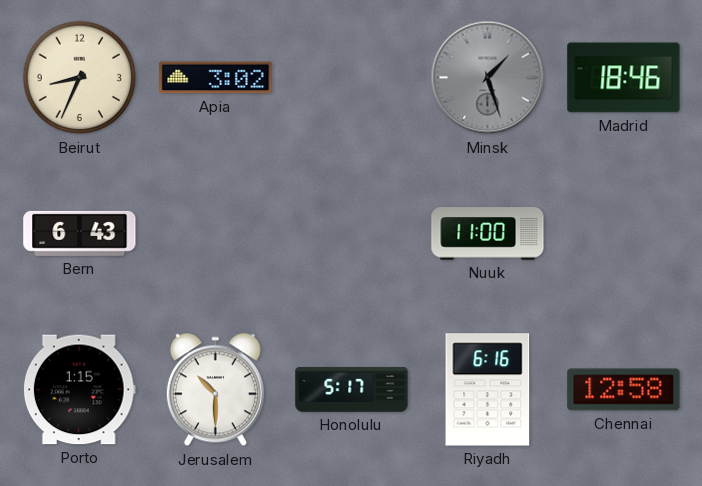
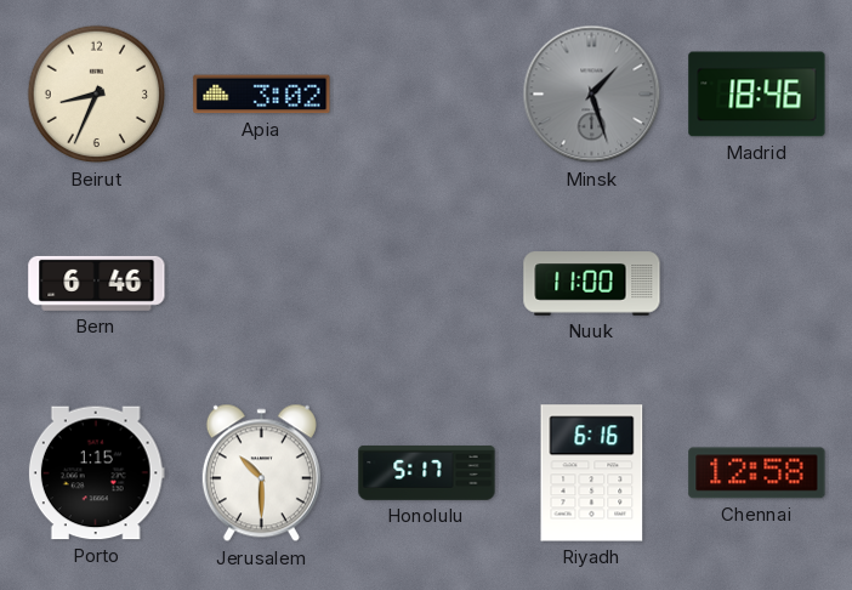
Bern: 6:43 -> 6:46
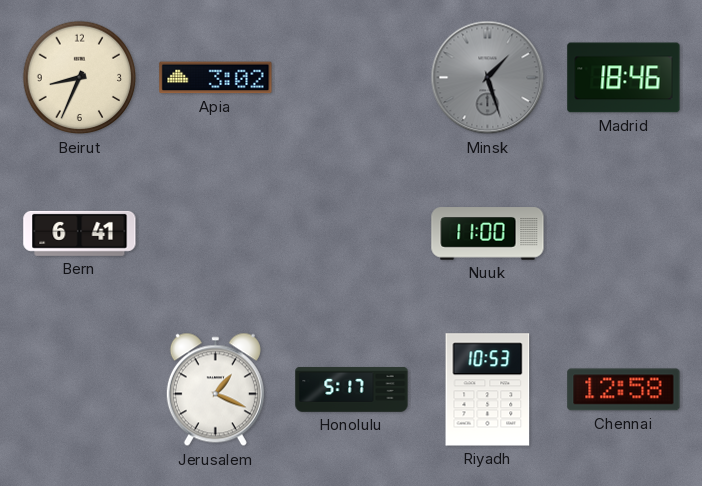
Bern: 6:46 -> 6:41
Porto: 1:15 -> none
Jerusalem: 10:30 -> 1:19
Riyadh: 6:16 -> 10:53
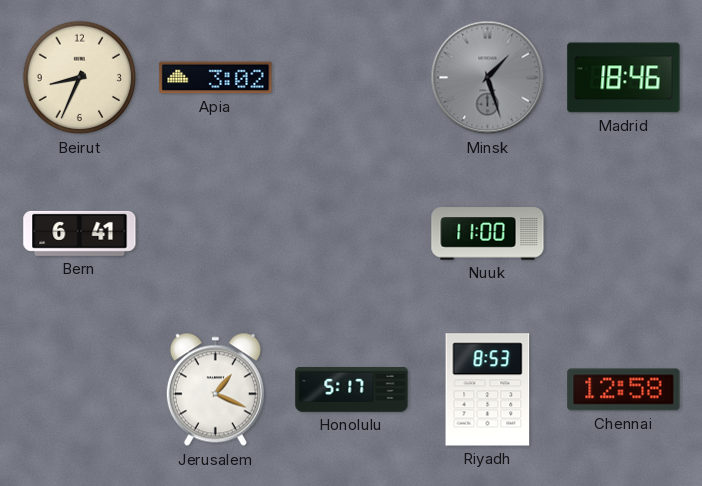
Riyadh: 10:53 -> 8:53
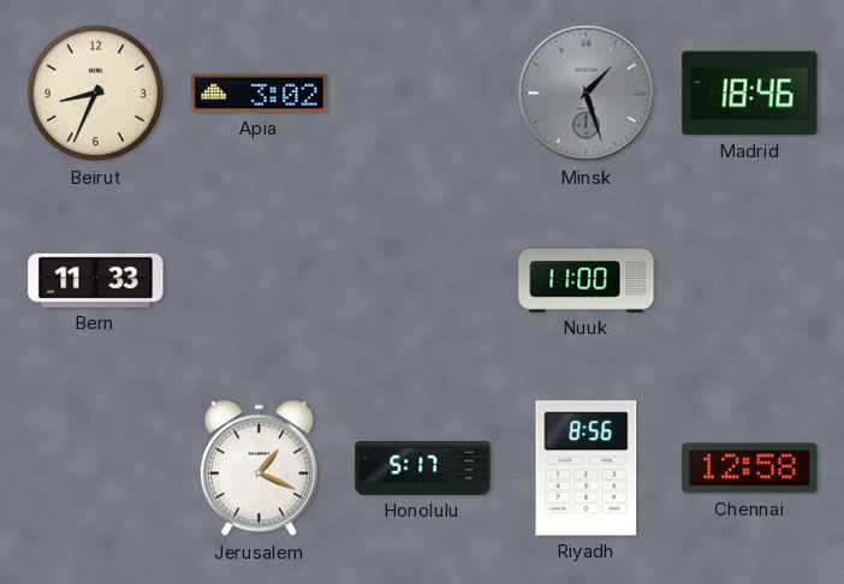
Bern: 6:41 -> 11:33
Riyadh: 8:53 -> 8:56
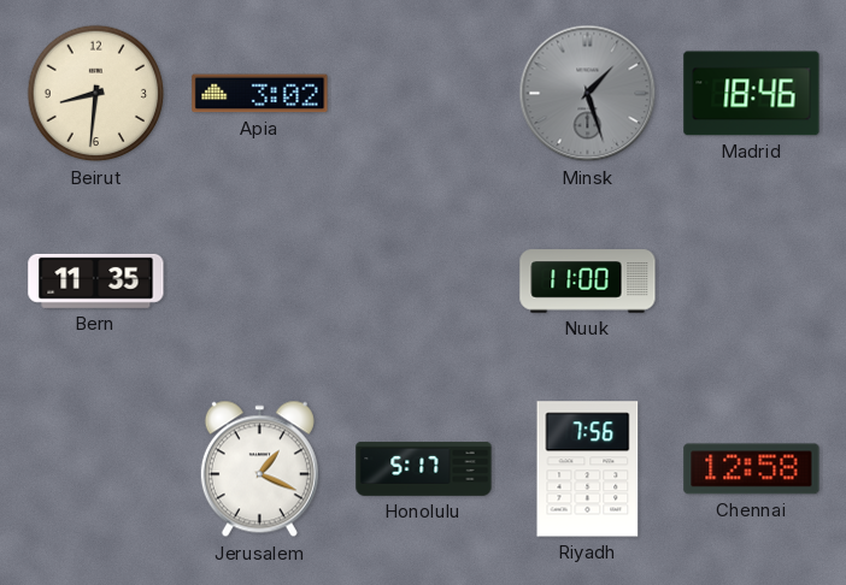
Beirut: 8:34 -> 8:31
Bern: 11:33 -> 11:35
Riyadh: 8:56 -> 7:56
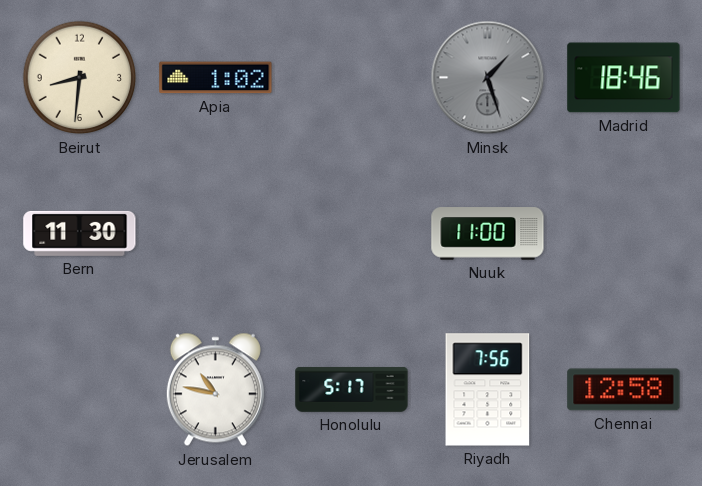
Apia: 3:02 -> 1:02
Bern: 11:35 -> 11:30
Jerusalem: 1:19 -> 10:47
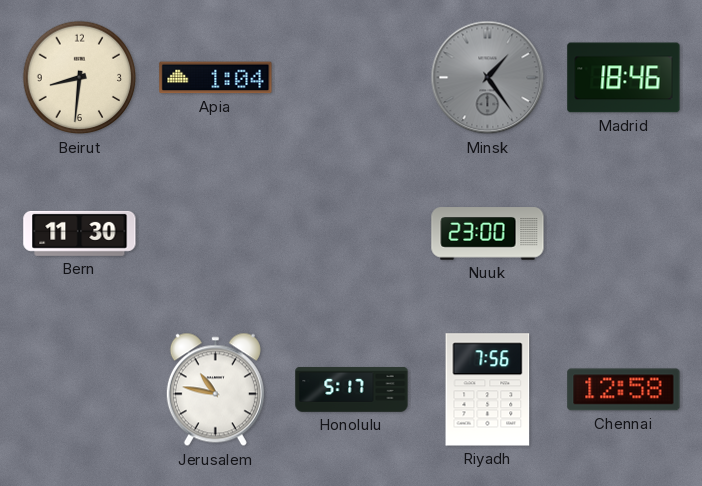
Apia: 1:02 -> 1:04
Minsk: 1:27 -> 1:24
Nuuk: 11:00 -> 23:00
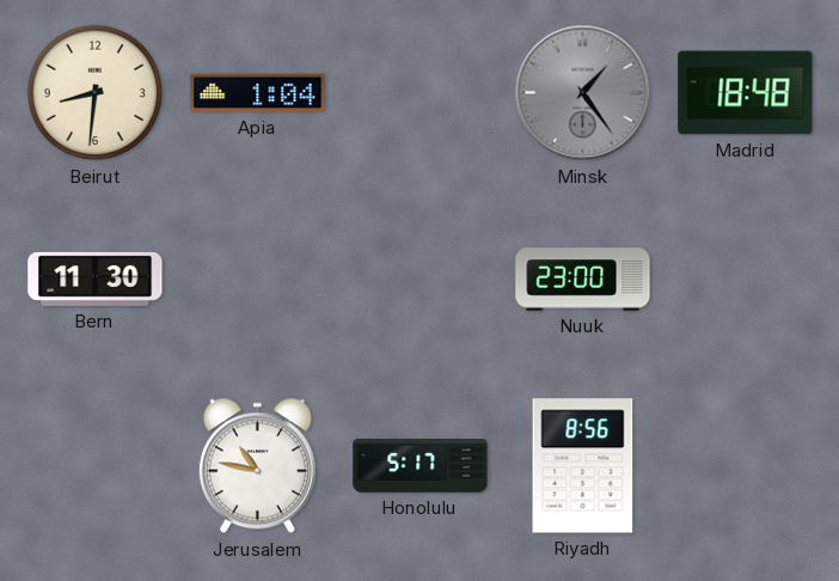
Madrid: 18:46 -> 18:48
Riyadh: 7:56 -> 8:56
Chennai: 12:58 -> none
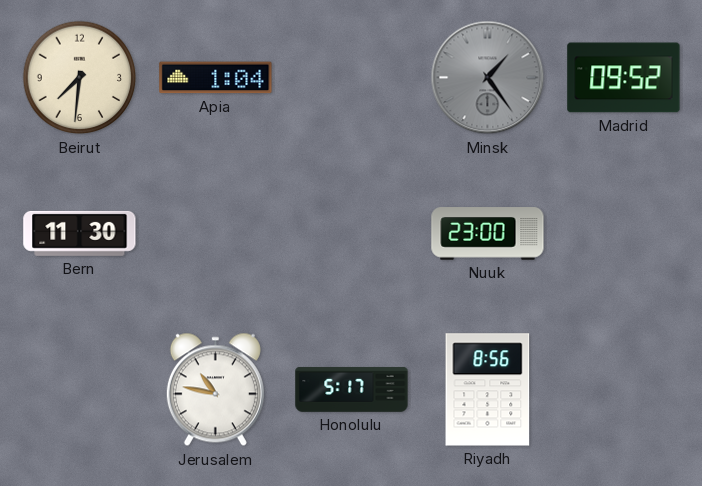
Beirut: 8:31 -> 7:31
Madrid: 18:48 -> 09:52
